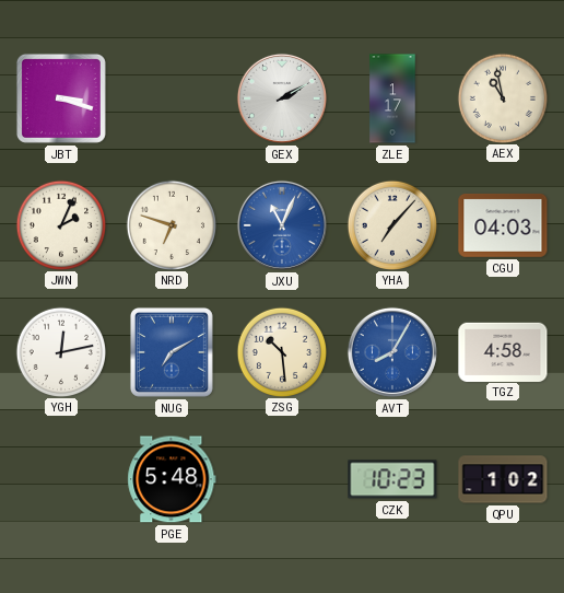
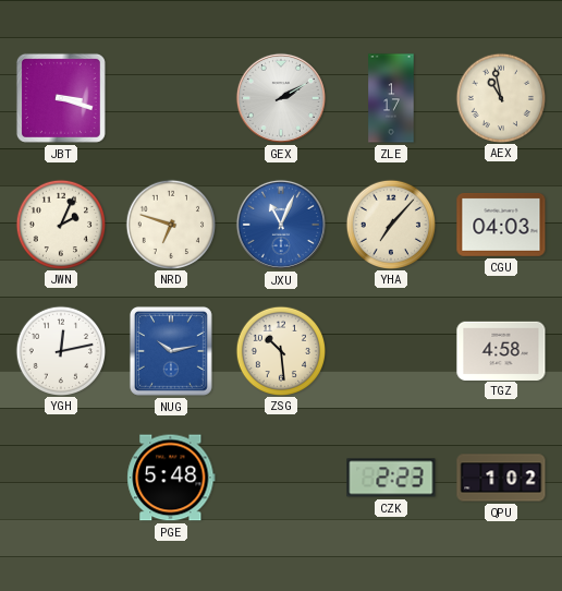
NUG: 7:10 -> 10:13
AVT: 8:05 -> none
CZK: 10:23 -> 2:23
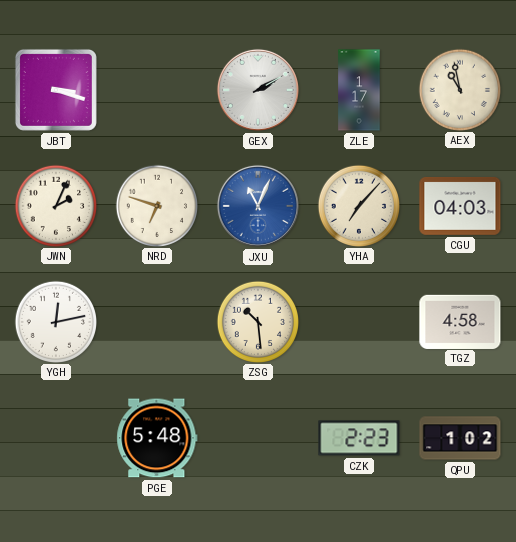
NUG: 10:13 -> none
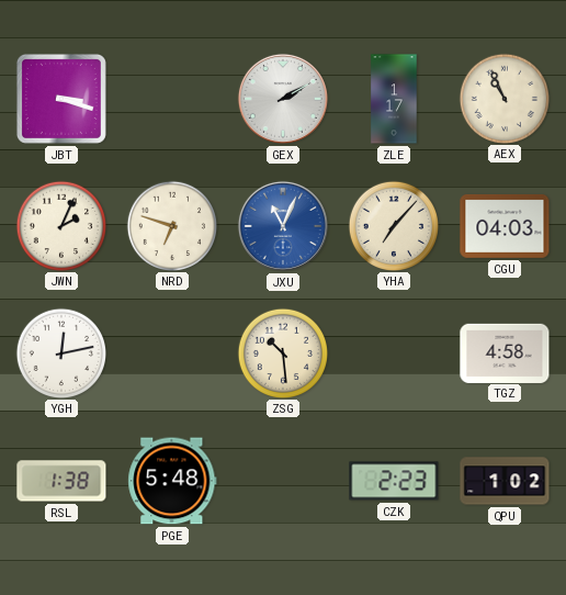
AEX: 10:58 -> 10:56
RSL: none -> 1:38
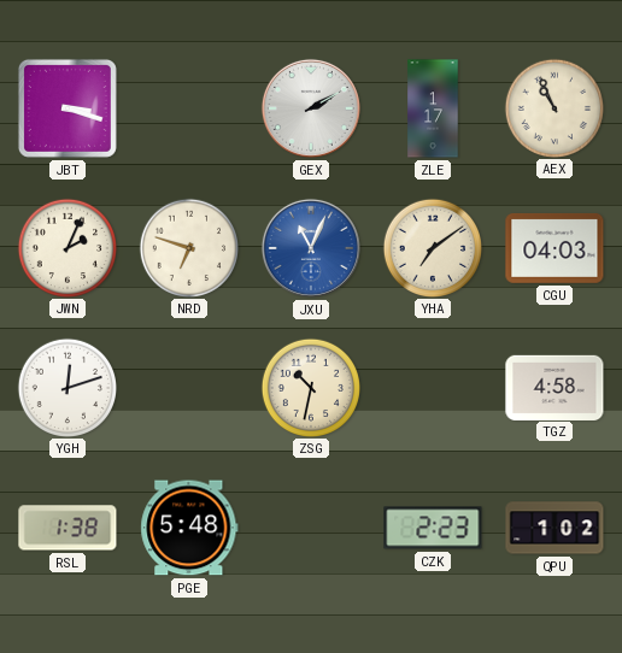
YHA: 7:07 -> 7:09
YGH: 12:13 -> 12:12
ZSG: 10:29 -> 10:32
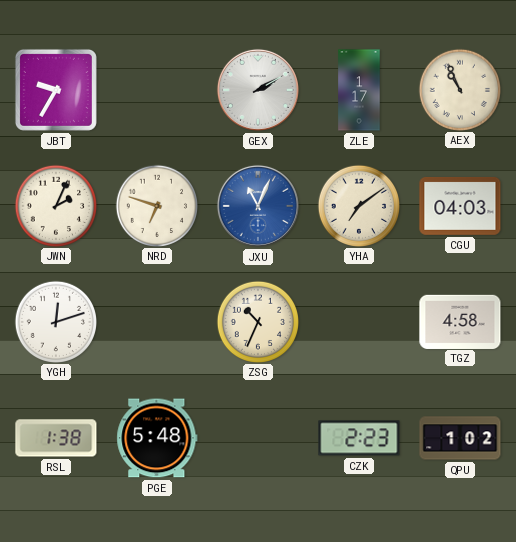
JBT: 3:18 -> 9:35
ZSG: 10:32 -> 10:34
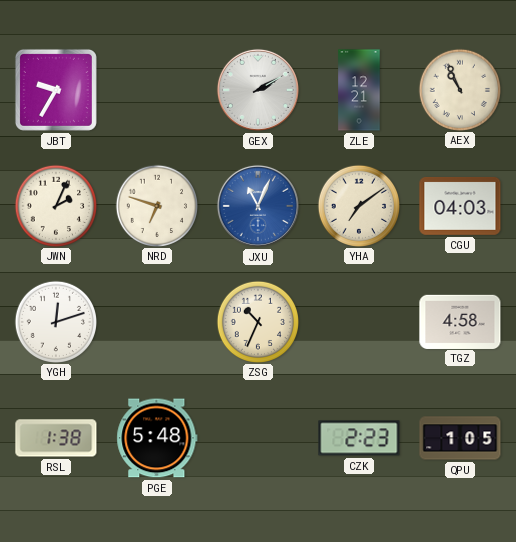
ZLE: 1:17 -> 12:21
QPU: 1:02 -> 1:05
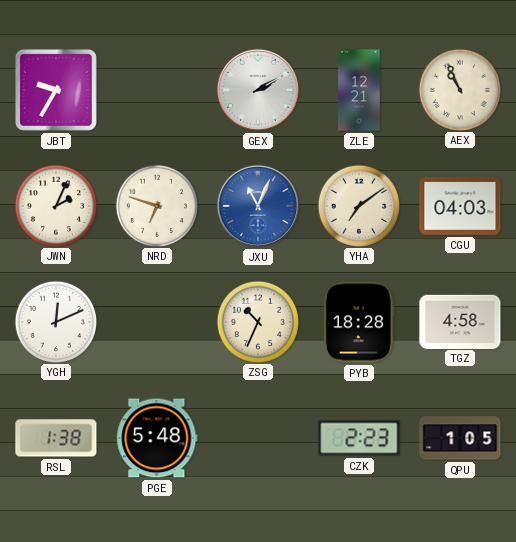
YGH: 12:12 -> 12:11
PYB: none -> 18:28
